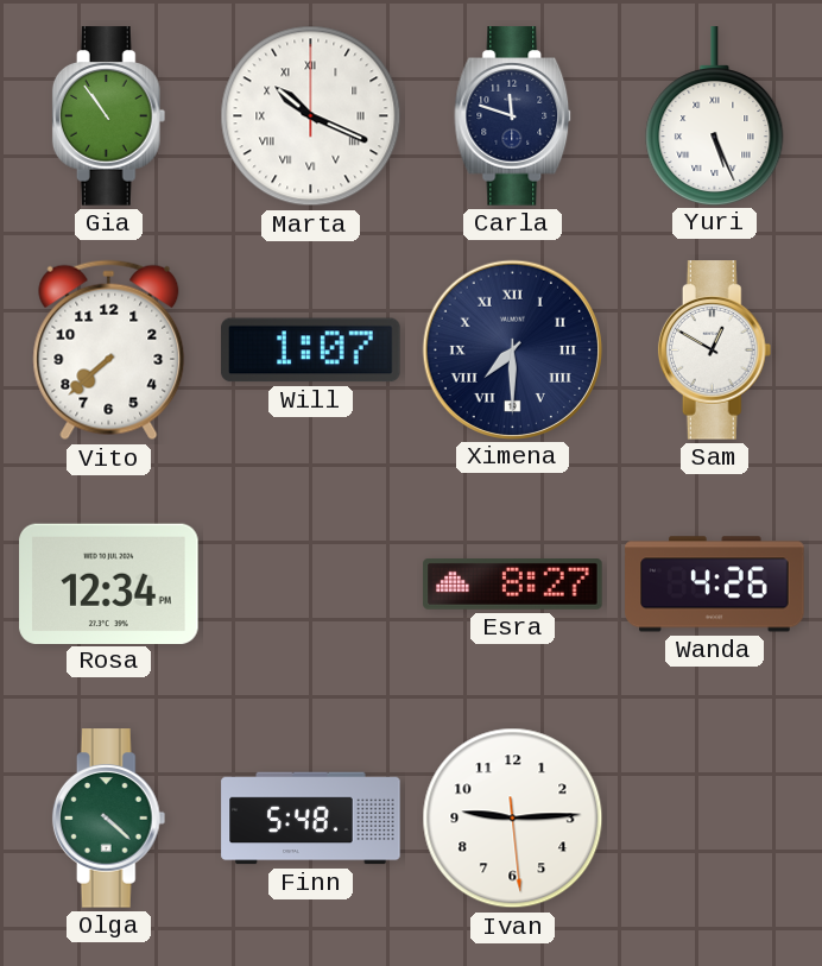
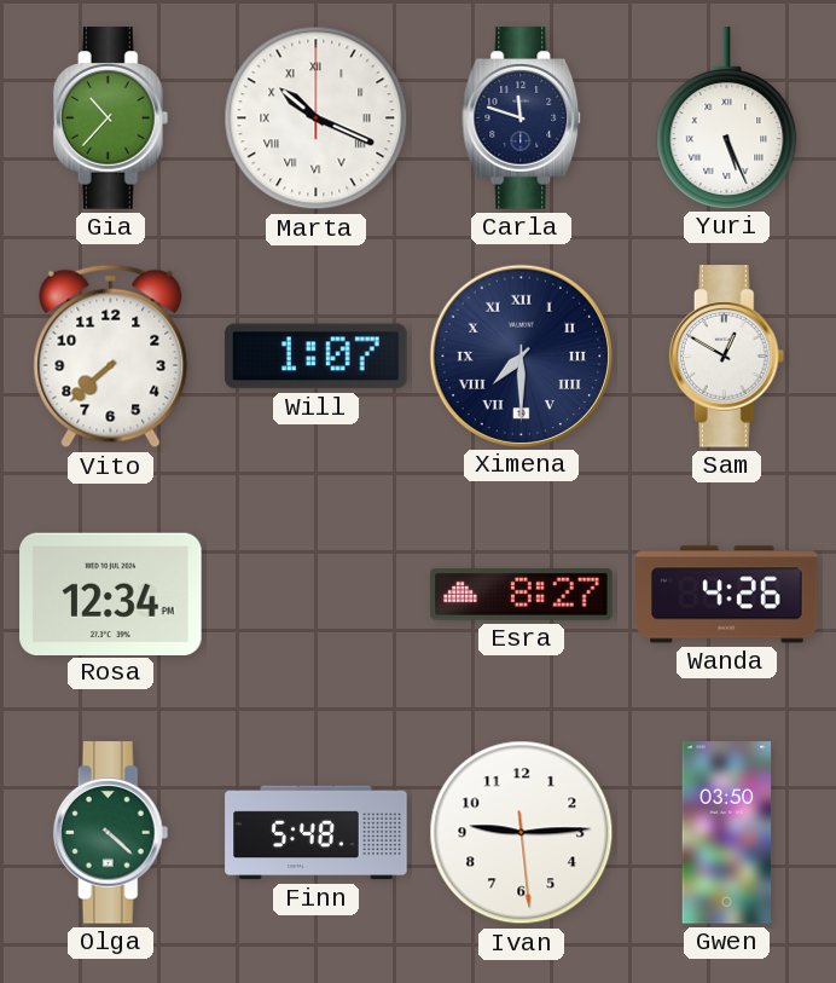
Gia: 10:54 -> 10:37
Gwen: none -> 03:50
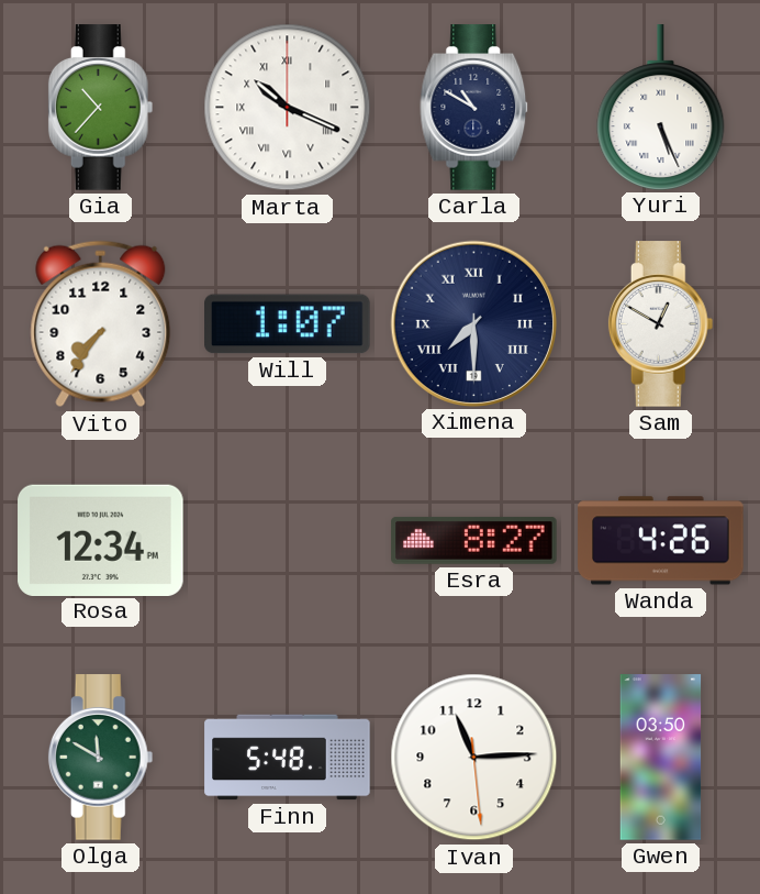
Carla: 11:48 -> 10:50
Vito: 7:38 -> 7:36
Olga: 4:22 -> 11:50
Ivan: 9:14 -> 11:14
